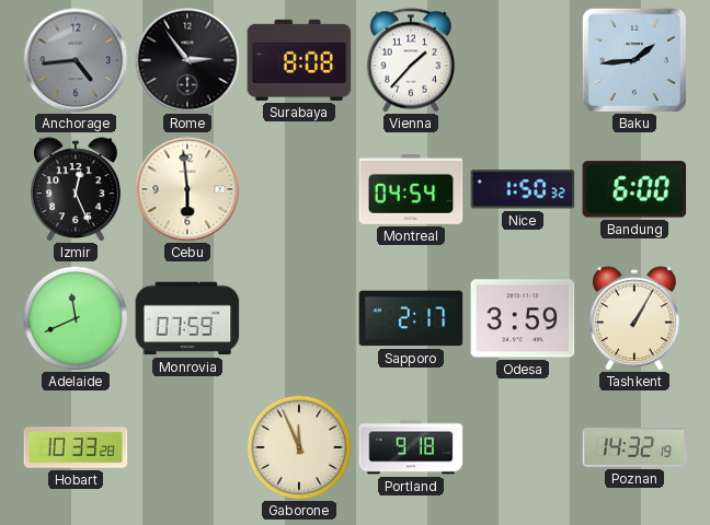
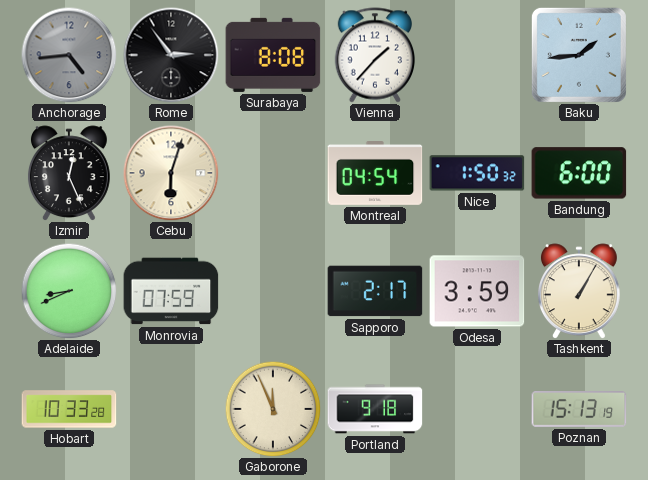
Cebu: 5:59 -> 6:03
Adelaide: 11:41 -> 8:41
Poznan: 14:32 -> 15:13
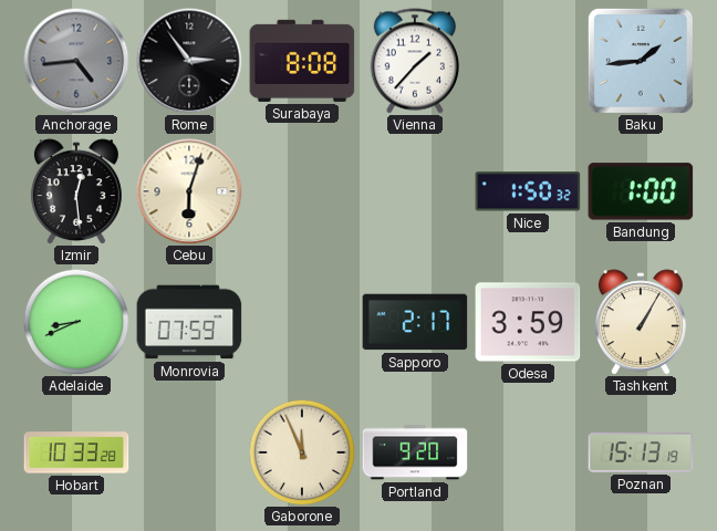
Izmir: 12:26 -> 12:29
Montreal: 04:54 -> none
Bandung: 6:00 -> 1:00
Portland: 9:18 -> 9:20
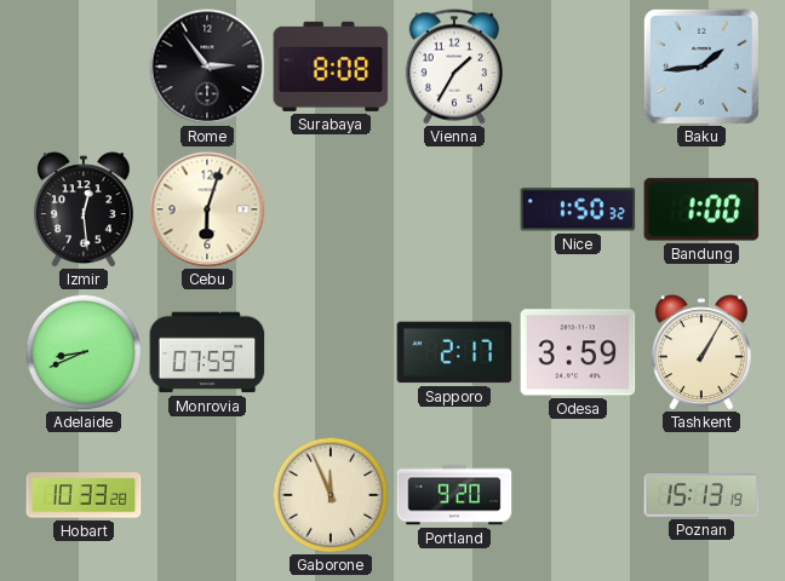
Anchorage: 4:44 -> none
Vienna: 1:37 -> 1:35
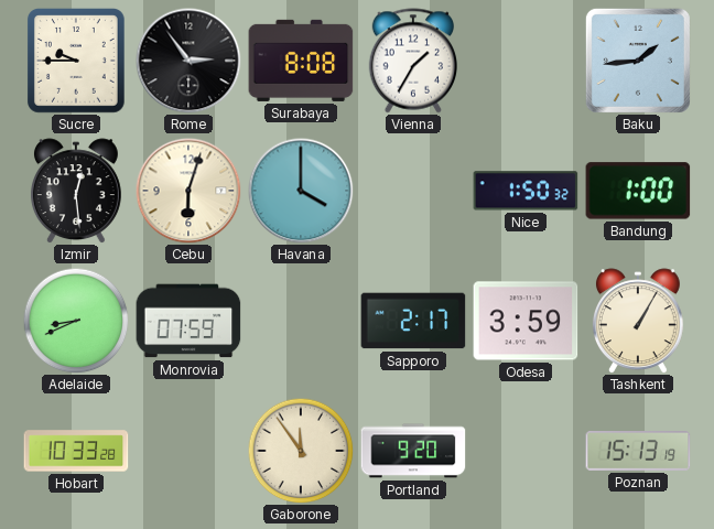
Sucre: none -> 9:45
Havana: none -> 4:00
Gaborone: 11:56 -> 11:54
